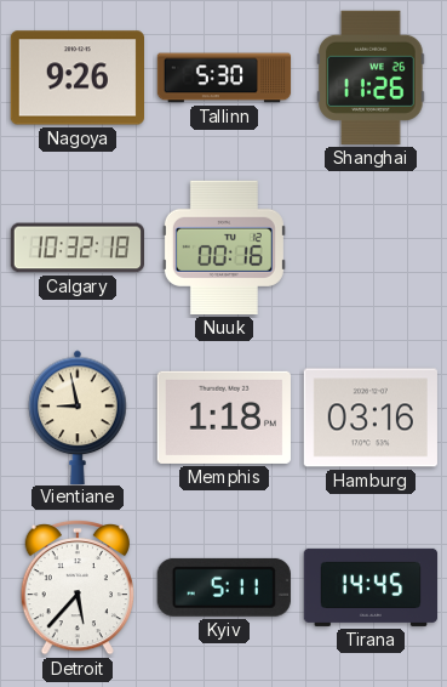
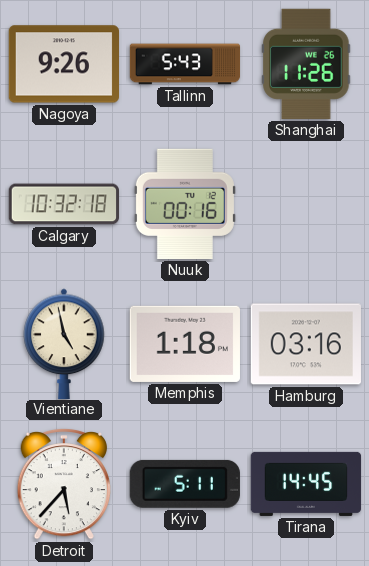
Tallinn: 5:30 -> 5:43
Vientiane: 8:58 -> 4:58
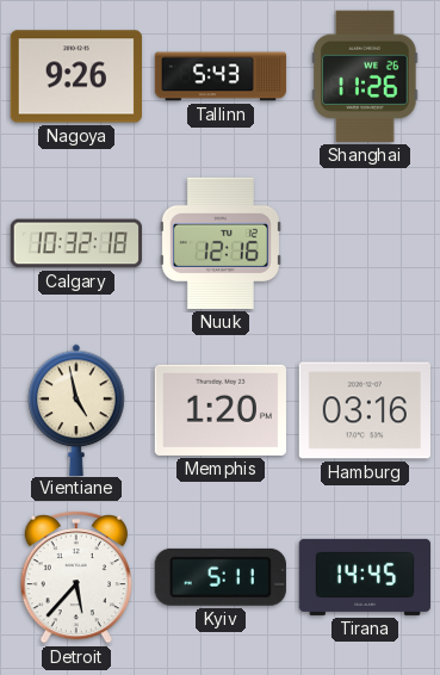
Nuuk: 00:16 -> 12:16
Memphis: 1:18 -> 1:20
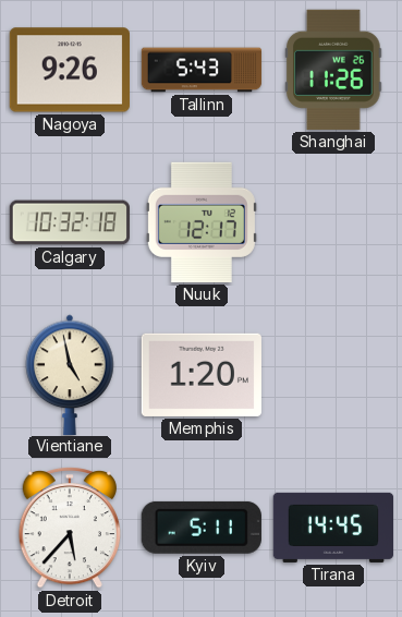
Nuuk: 12:16 -> 12:17
Hamburg: 03:16 -> none
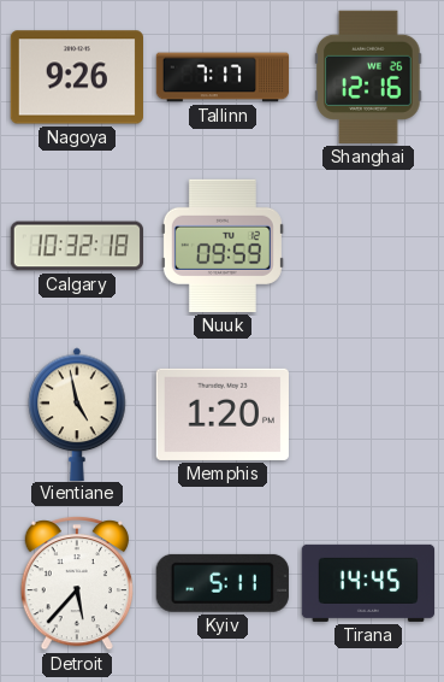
Tallinn: 5:43 -> 7:17
Shanghai: 11:26 -> 12:16
Nuuk: 12:17 -> 09:59
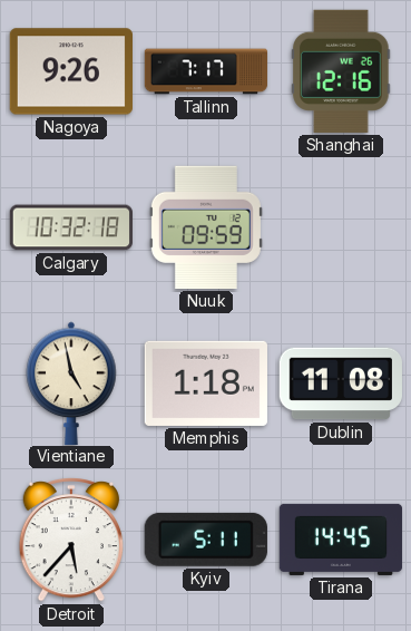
Memphis: 1:20 -> 1:18
Dublin: none -> 11:08
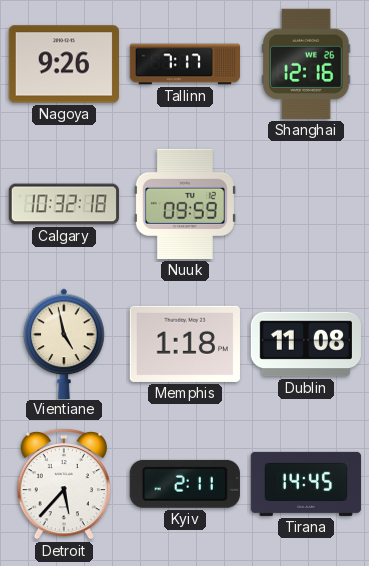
Kyiv: 5:11 -> 2:11
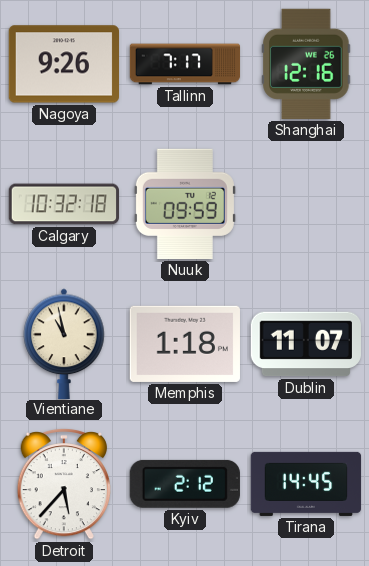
Vientiane: 4:58 -> 10:58
Dublin: 11:08 -> 11:07
Kyiv: 2:11 -> 2:12
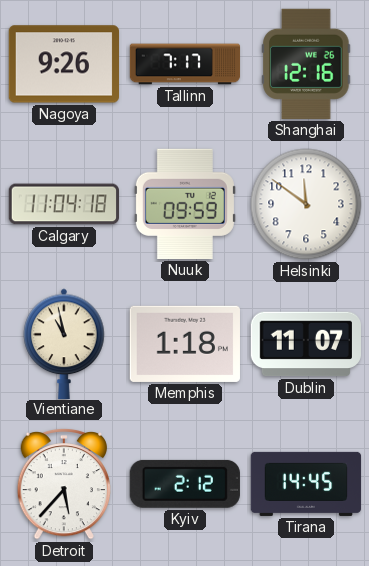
Calgary: 10:32 -> 11:04
Helsinki: none -> 11:51
